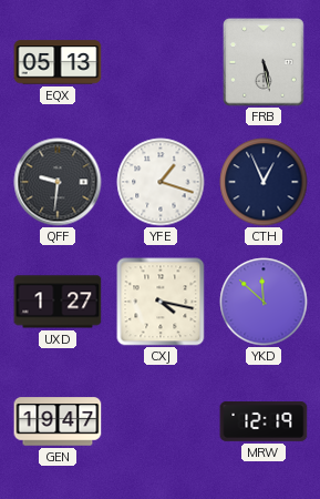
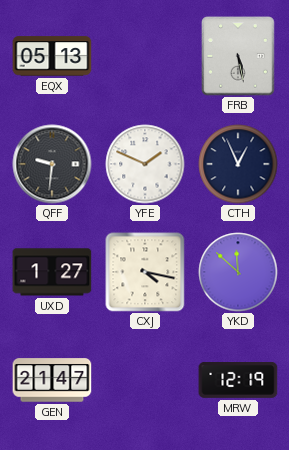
YFE: 1:18 -> 1:49
GEN: 19:47 -> 21:47
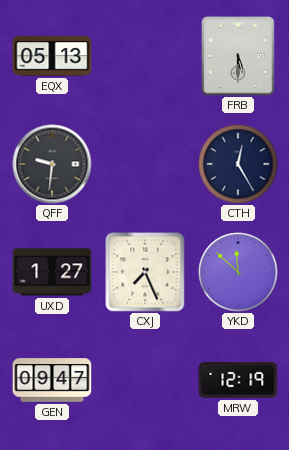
FRB: 5:28 -> 5:30
YFE: 1:49 -> none
CTH: 12:56 -> 12:25
CXJ: 4:17 -> 7:26
GEN: 21:47 -> 09:47
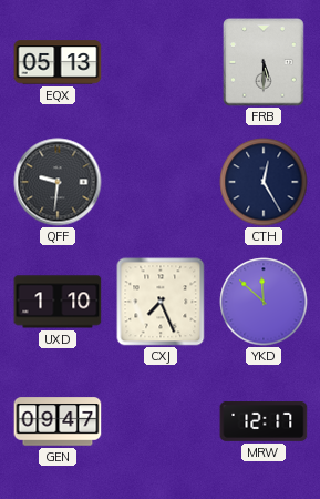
UXD: 1:27 -> 1:10
MRW: 12:19 -> 12:17
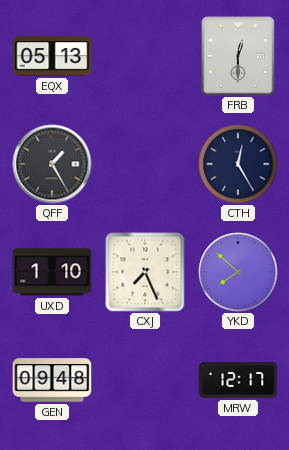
FRB: 5:30 -> 12:30
QFF: 9:31 -> 1:25
YKD: 11:52 -> 7:52
GEN: 09:47 -> 09:48
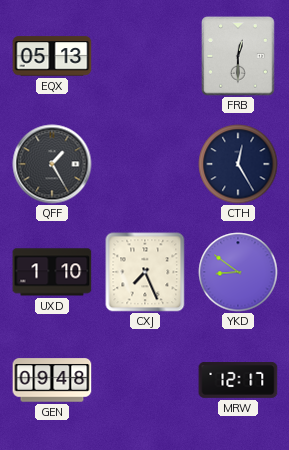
YKD: 7:52 -> 8:51
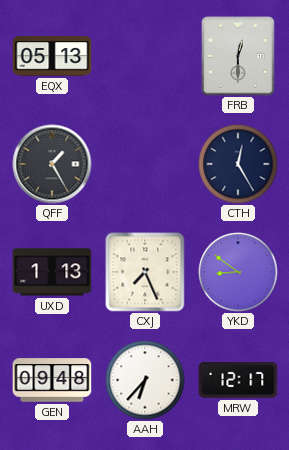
UXD: 1:10 -> 1:13
AAH: none -> 6:37
